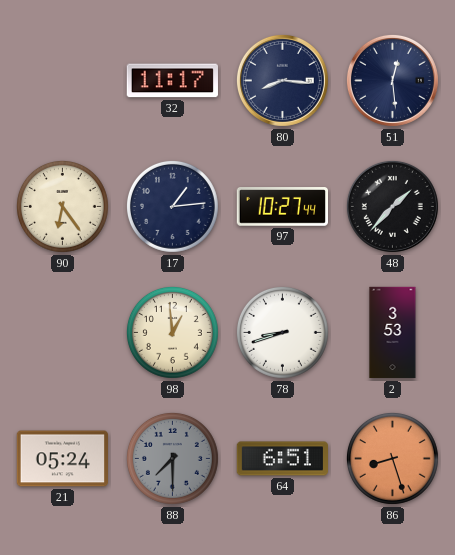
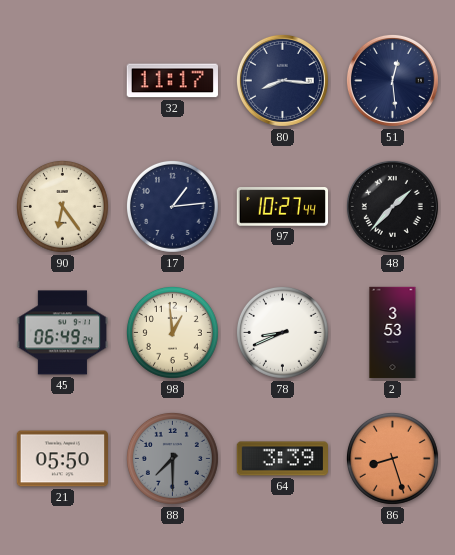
45: none -> 06:49
78: 8:42 -> 8:41
21: 05:24 -> 05:50
64: 6:51 -> 3:39
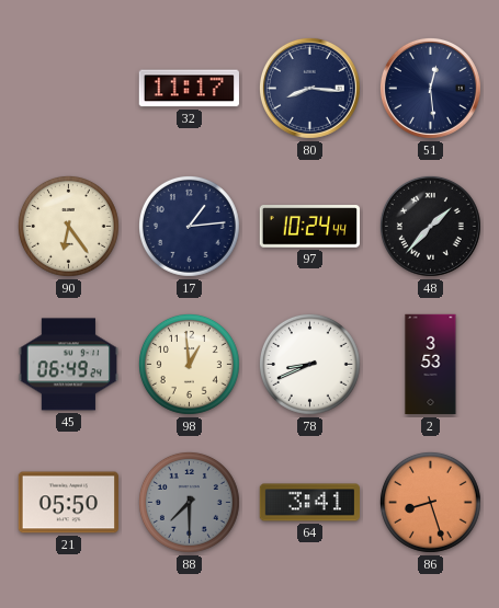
97: 10:27 -> 10:24
64: 3:39 -> 3:41
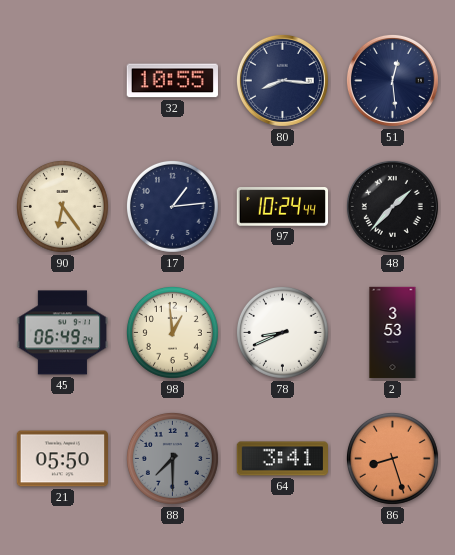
32: 11:17 -> 10:55
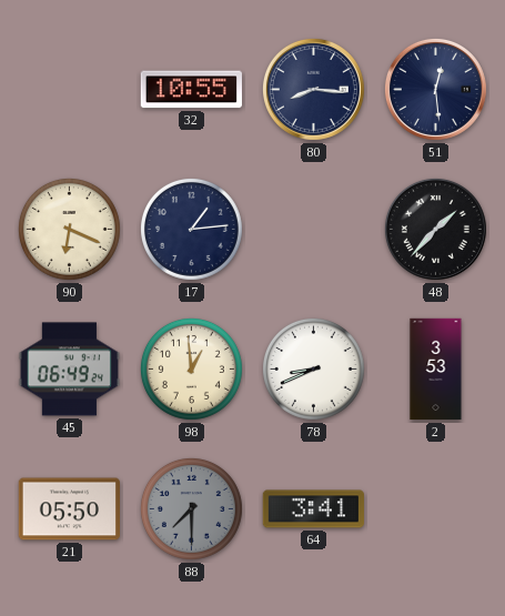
90: 6:24 -> 6:19
97: 10:24 -> none
86: 8:27 -> none
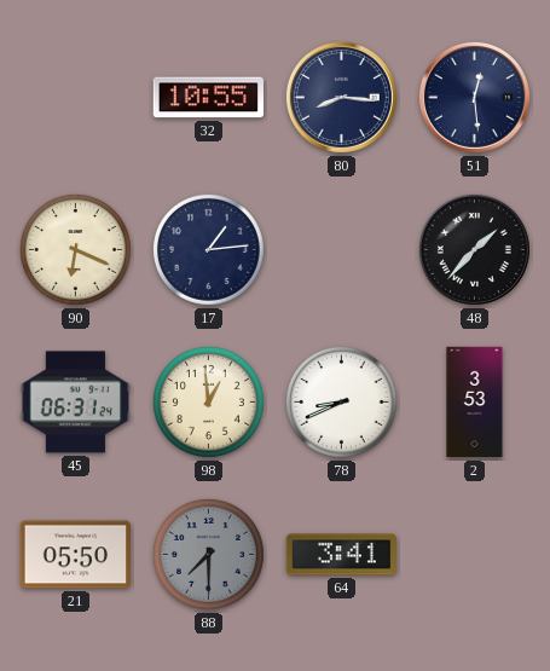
45: 06:49 -> 06:31
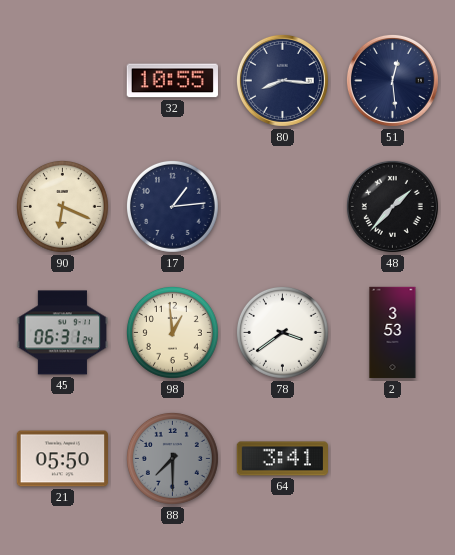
78: 8:41 -> 3:39
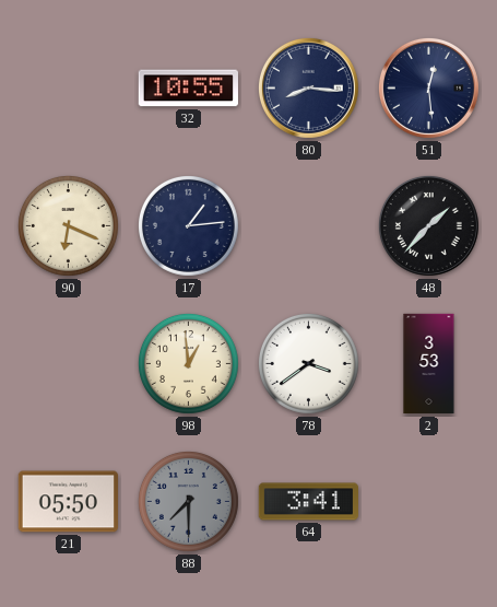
45: 06:31 -> none
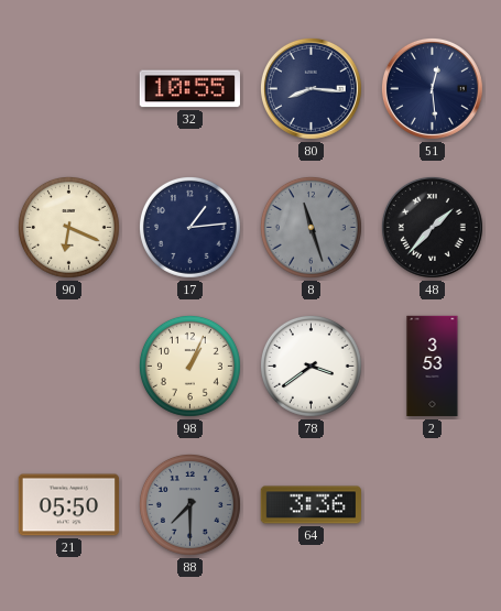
8: none -> 11:27
98: 12:59 -> 1:04
64: 3:41 -> 3:36
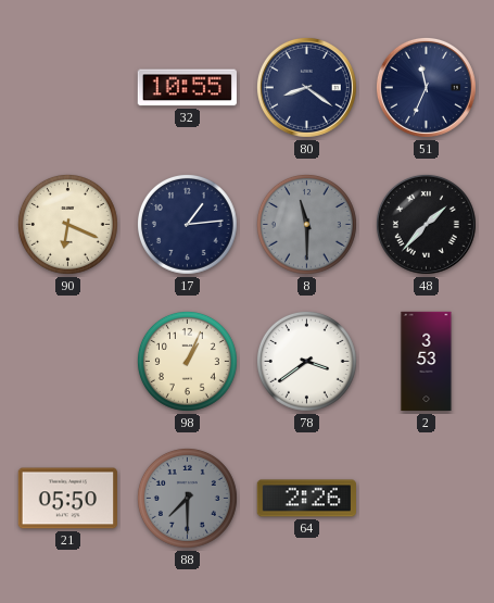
80: 8:16 -> 8:21
51: 12:29 -> 11:34
8: 11:27 -> 11:30
64: 3:36 -> 2:26
